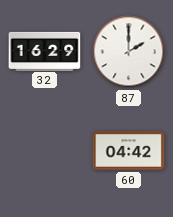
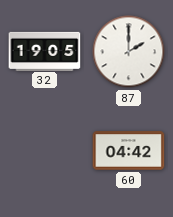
32: 16:29 -> 19:05
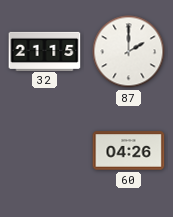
32: 19:05 -> 21:15
60: 04:42 -> 04:26
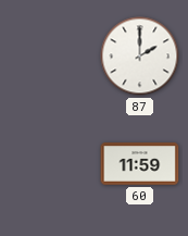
32: 21:15 -> none
60: 04:26 -> 11:59
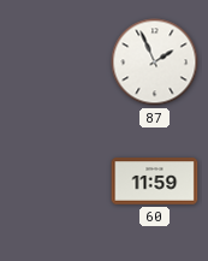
87: 2:00 -> 1:56
